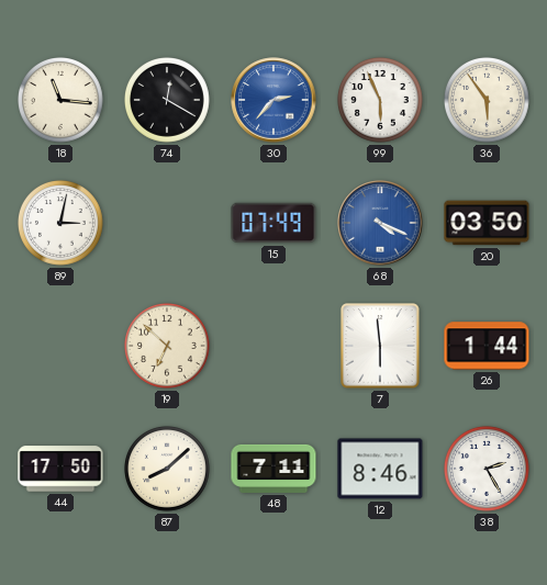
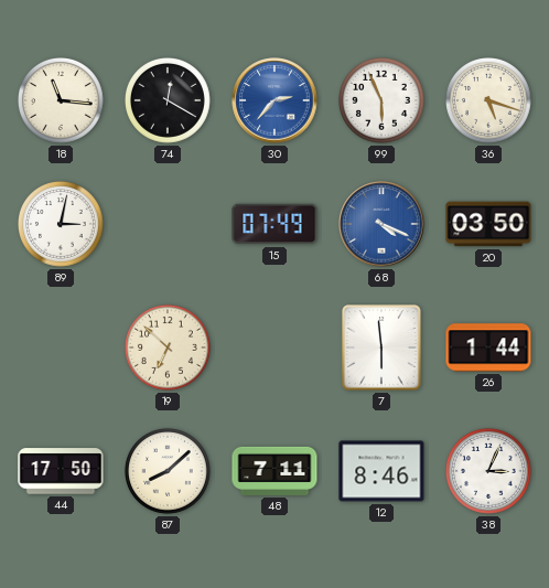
36: 5:54 -> 5:18
38: 2:25 -> 3:04
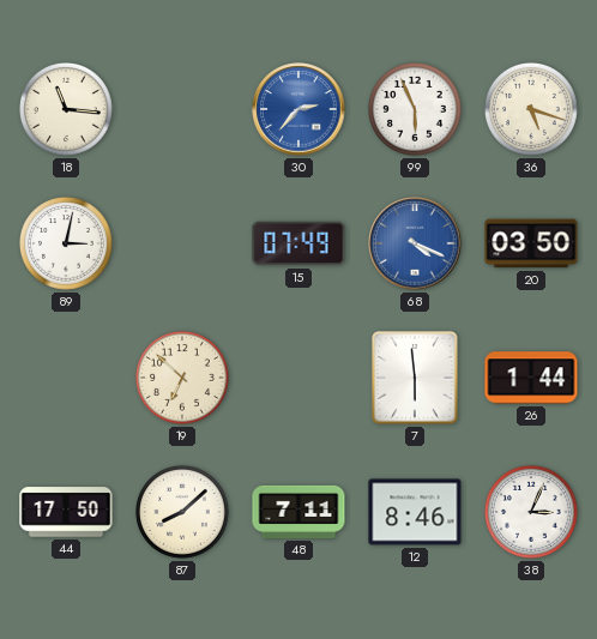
74: 12:20 -> none
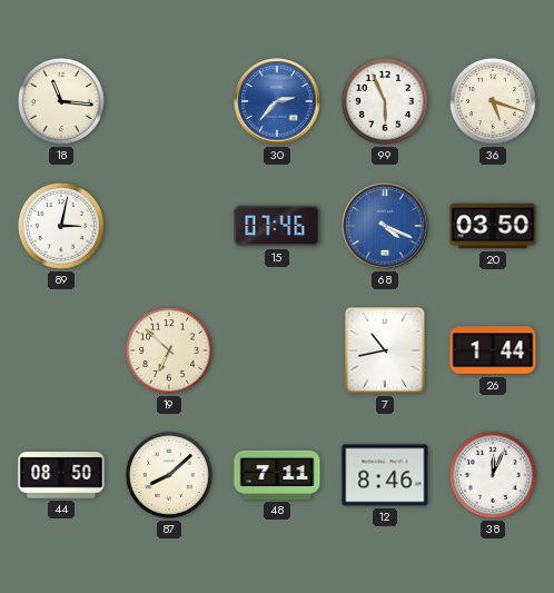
15: 07:49 -> 07:46
7: 5:59 -> 10:43
44: 17:50 -> 08:50
38: 3:04 -> 12:04
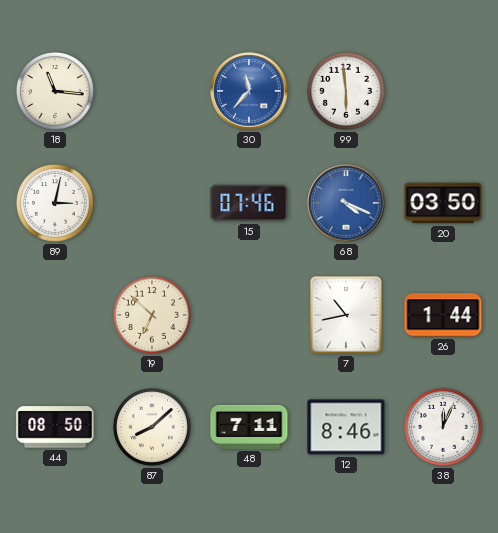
30: 2:37 -> 11:37
99: 5:56 -> 5:59
36: 5:18 -> none
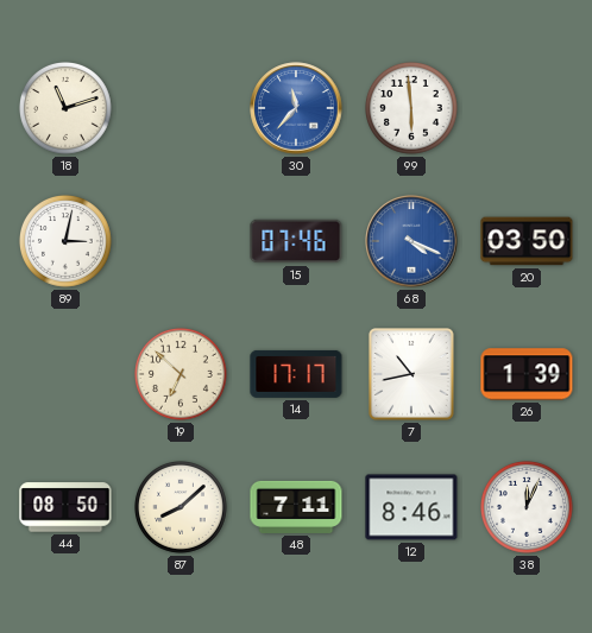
18: 11:16 -> 11:12
14: none -> 17:17
26: 1:44 -> 1:39
